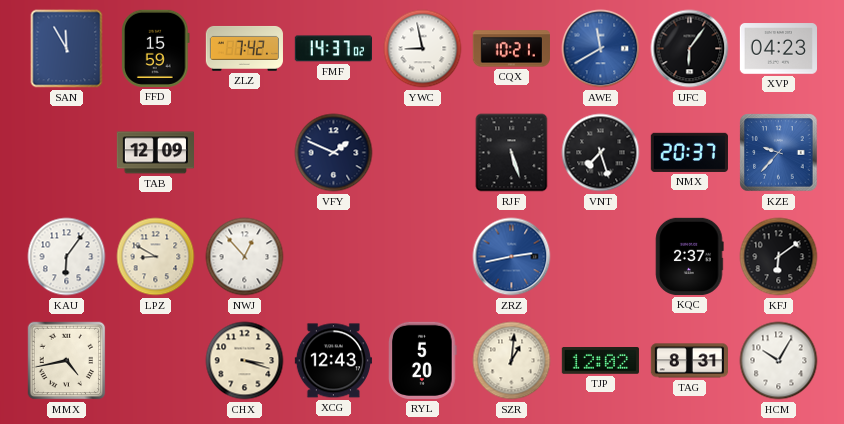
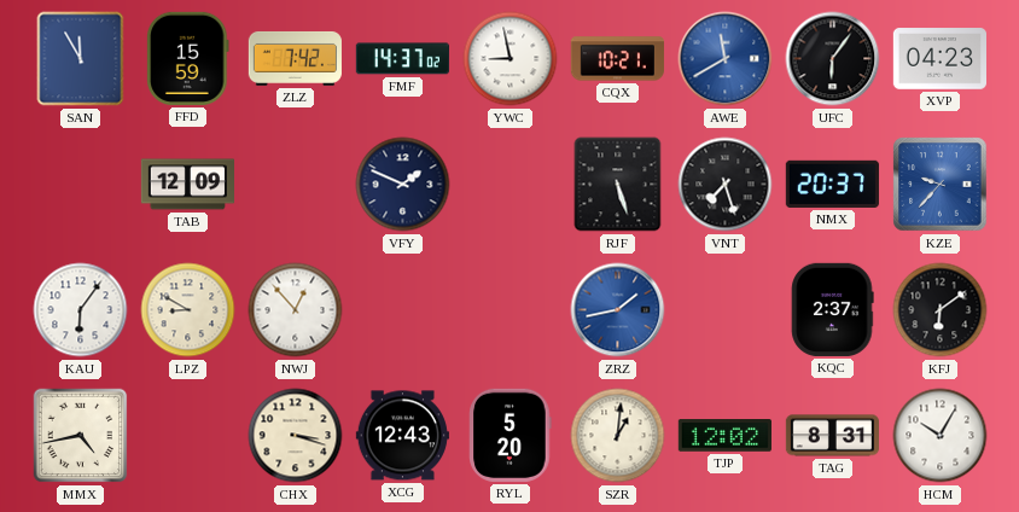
ZRZ: 2:43 -> 1:43
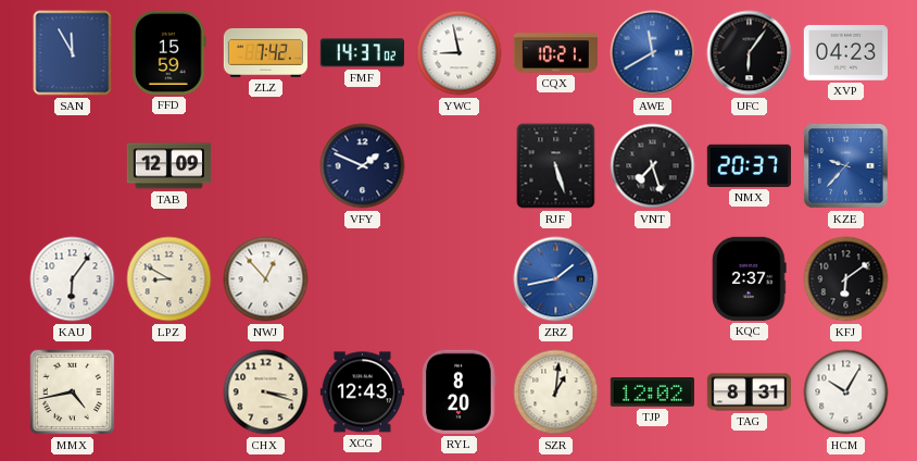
RYL: 5:20 -> 8:20
